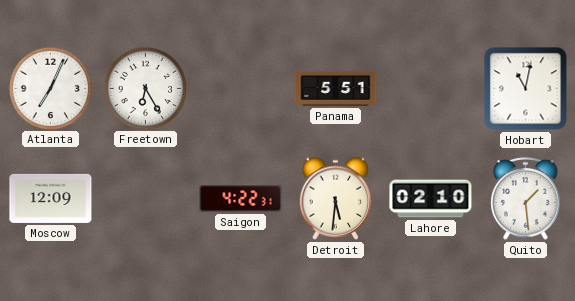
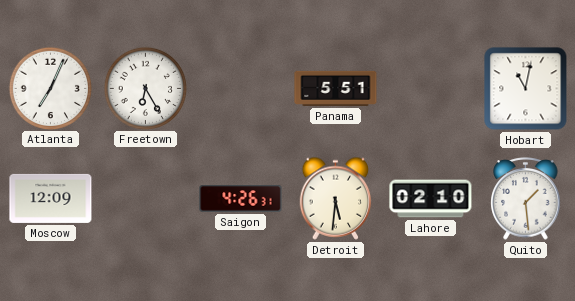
Saigon: 4:22 -> 4:26
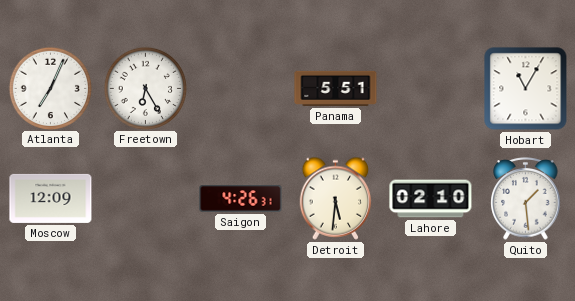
Hobart: 11:02 -> 11:05
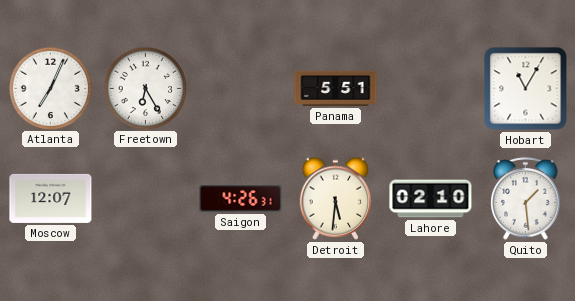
Moscow: 12:09 -> 12:07
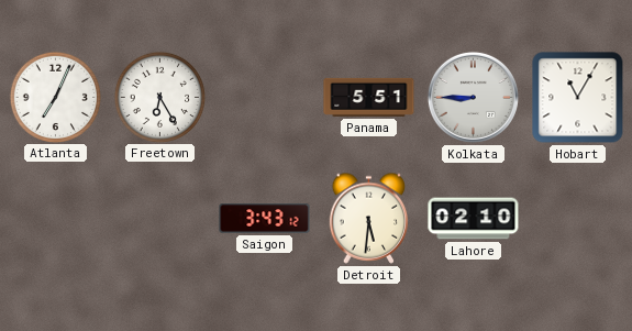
Kolkata: none -> 8:45
Moscow: 12:07 -> none
Saigon: 4:26 -> 3:43
Quito: 1:29 -> none
